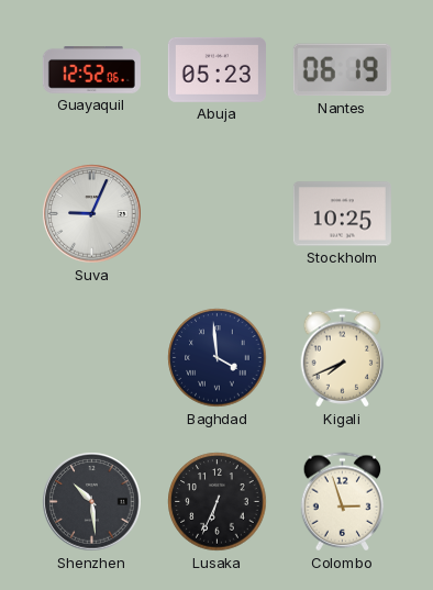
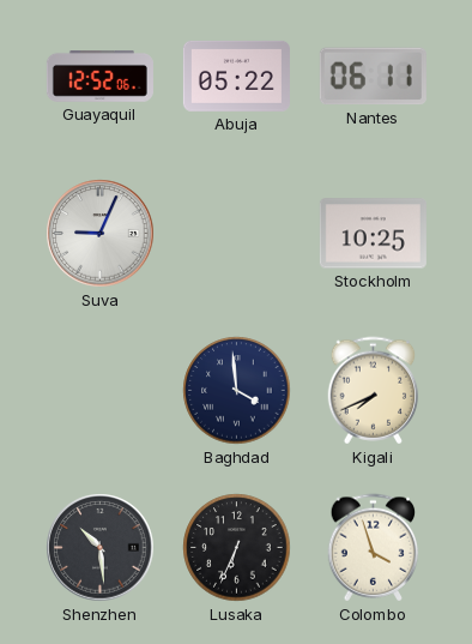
Abuja: 05:23 -> 05:22
Nantes: 06:19 -> 06:11
Colombo: 2:57 -> 3:57
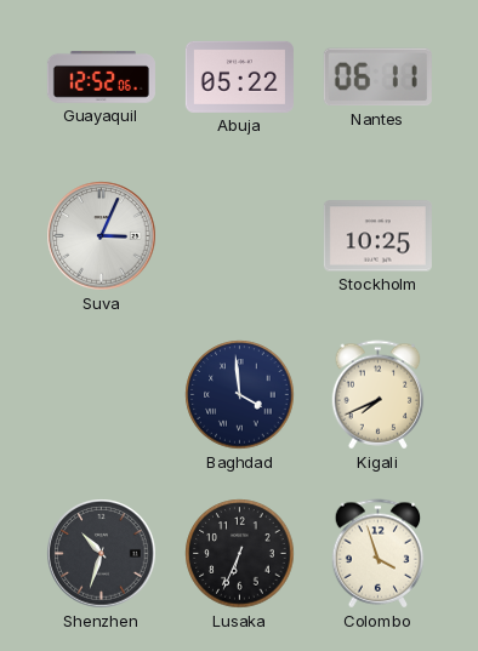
Suva: 9:04 -> 3:04
Shenzhen: 10:29 -> 10:33
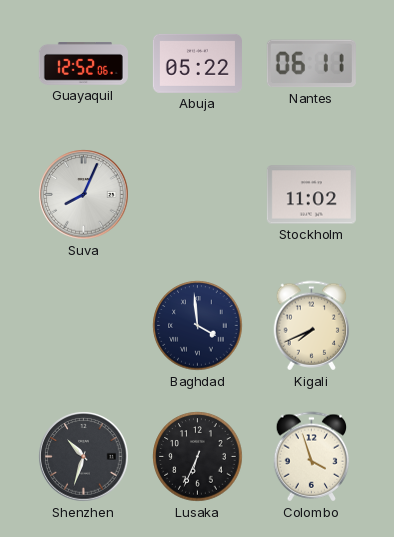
Suva: 3:04 -> 8:04
Stockholm: 10:25 -> 11:02
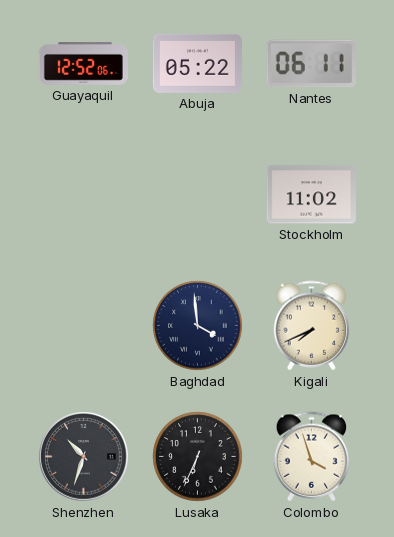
Suva: 8:04 -> none
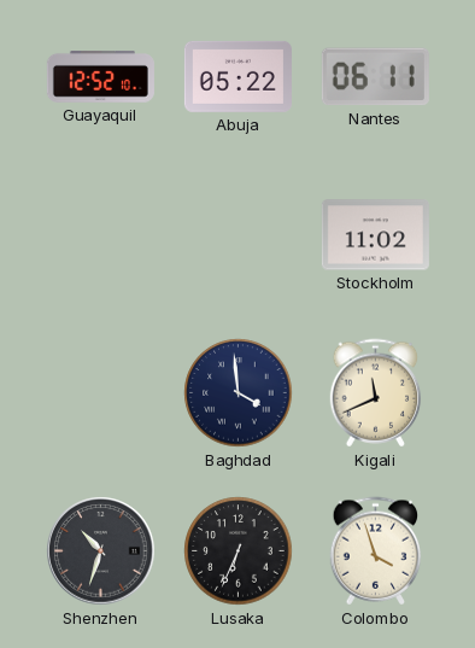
Guayaquil: 12:52:06 -> 12:52:10
Kigali: 7:41 -> 11:41
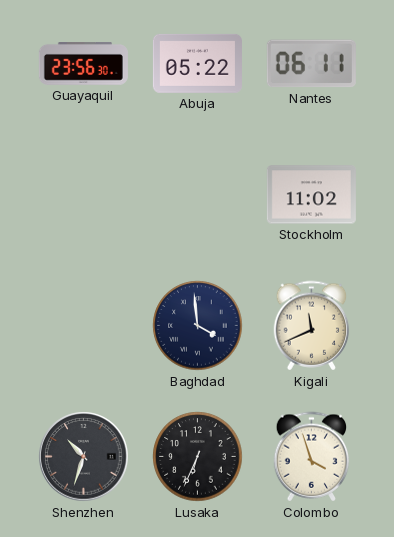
Guayaquil: 12:52 -> 23:56
